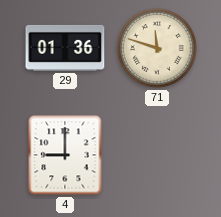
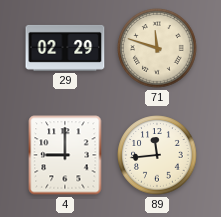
29: 01:36 -> 02:29
89: none -> 11:44
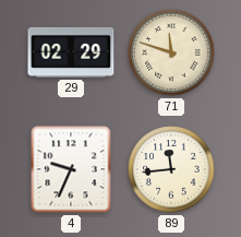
4: 9:00 -> 9:34
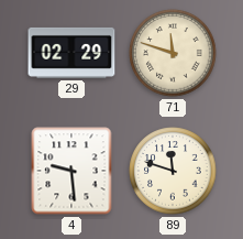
4: 9:34 -> 9:29
89: 11:44 -> 11:48
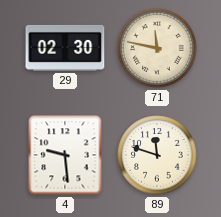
29: 02:29 -> 02:30
71: 11:48 -> 11:47
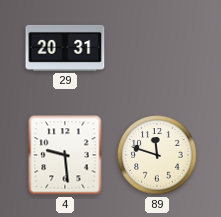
29: 02:30 -> 20:31
71: 11:47 -> none
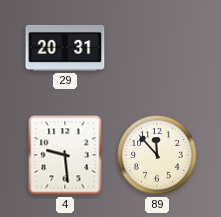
89: 11:48 -> 11:53
